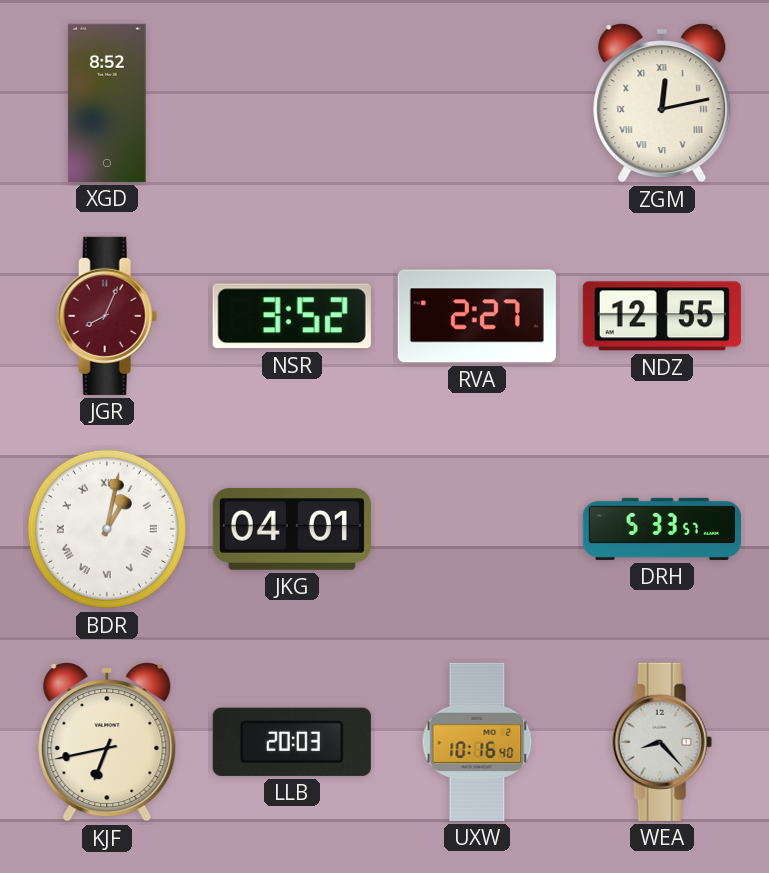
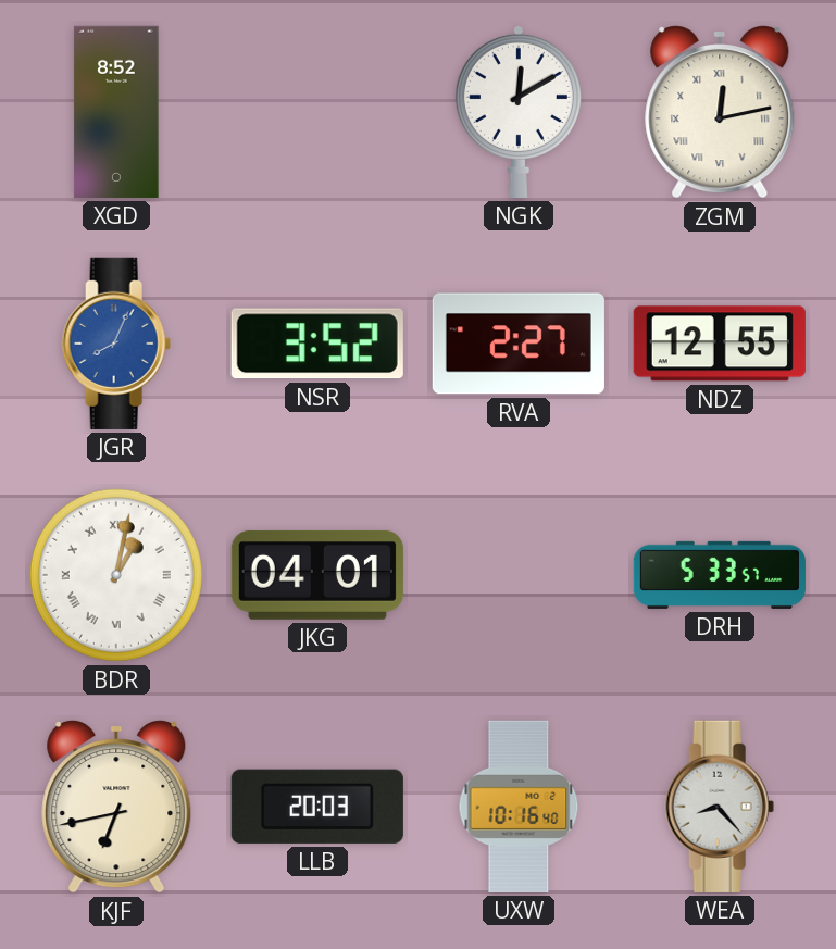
NGK: none -> 12:10
JGR dial: burgundy -> blue
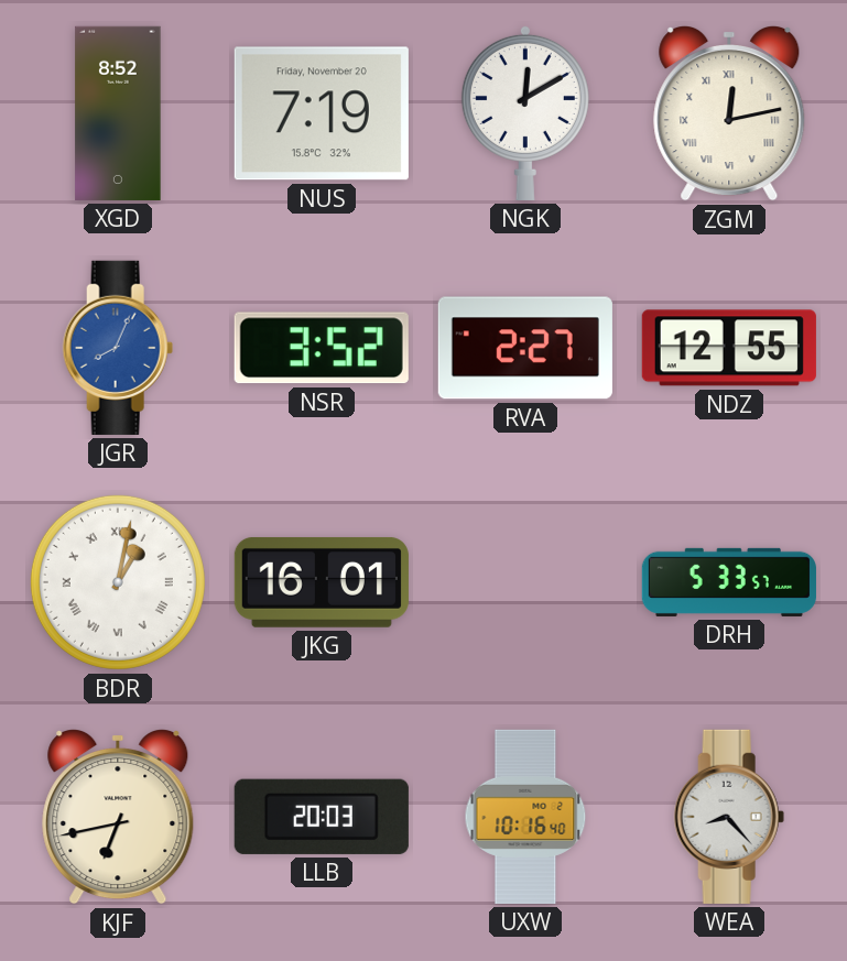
NUS: none -> 7:19
JKG: 04:01 -> 16:01
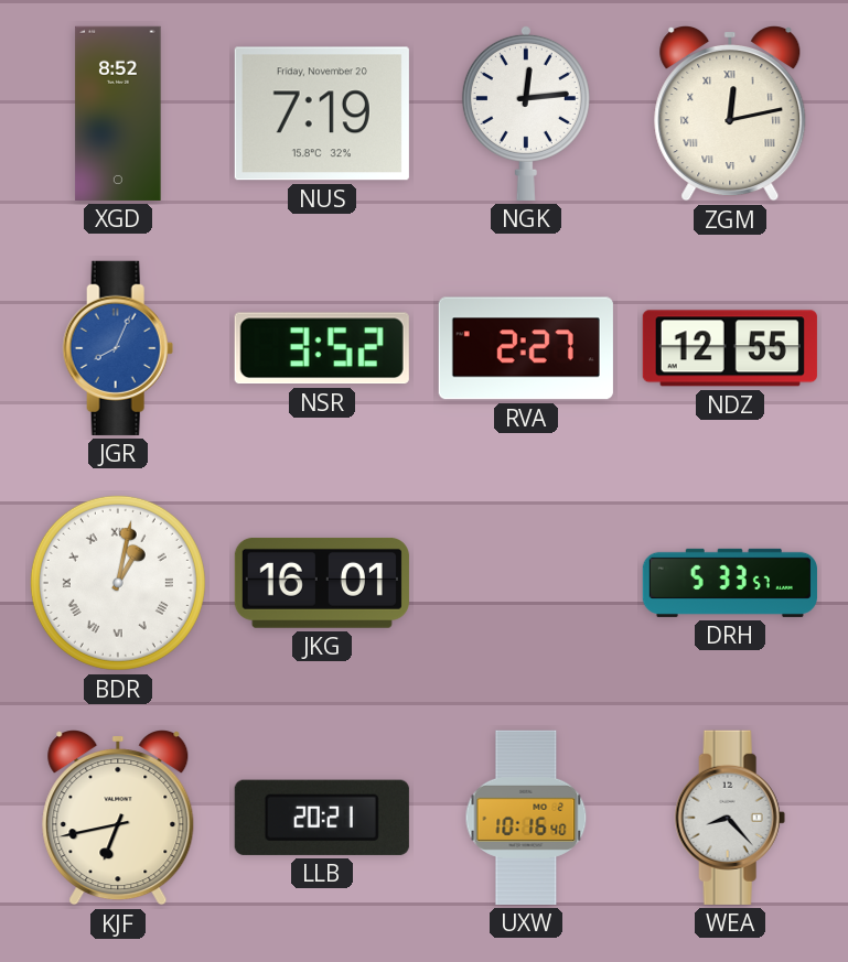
NGK: 12:10 -> 12:14
LLB: 20:03 -> 20:21
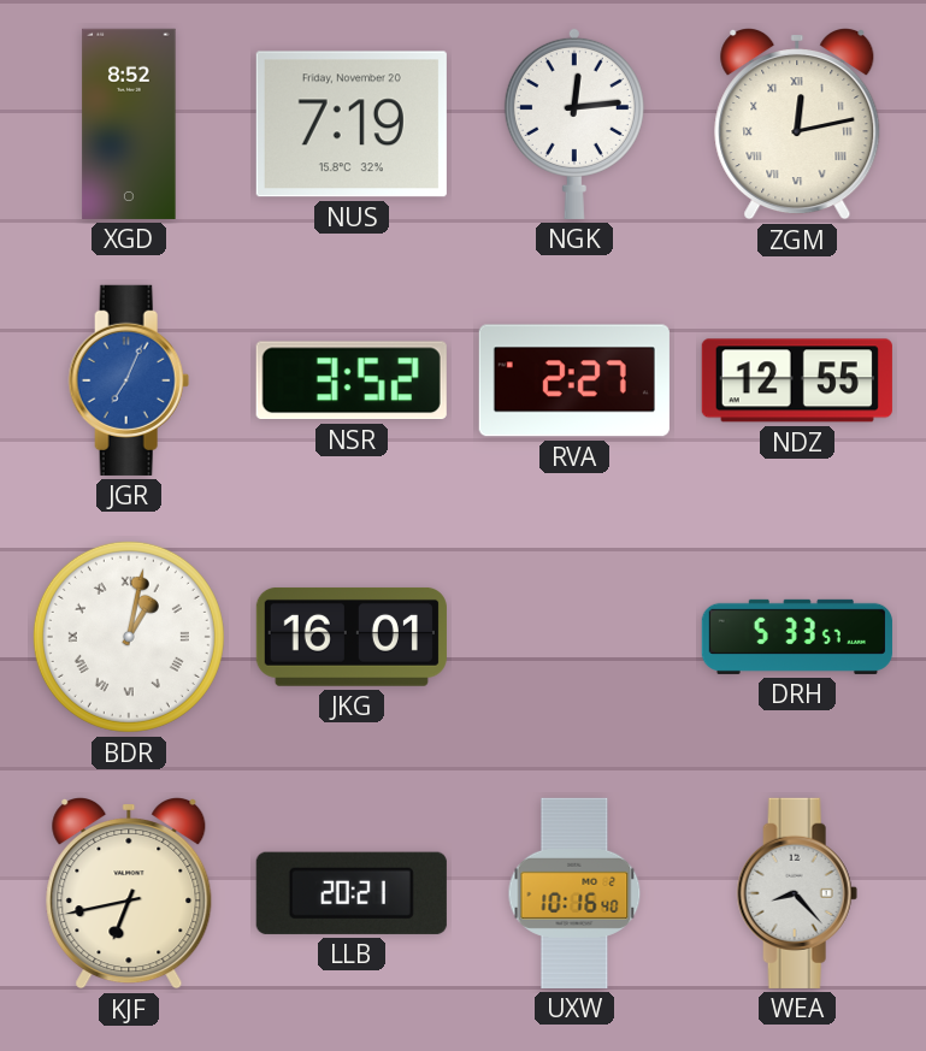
JGR: 8:04 -> 7:04
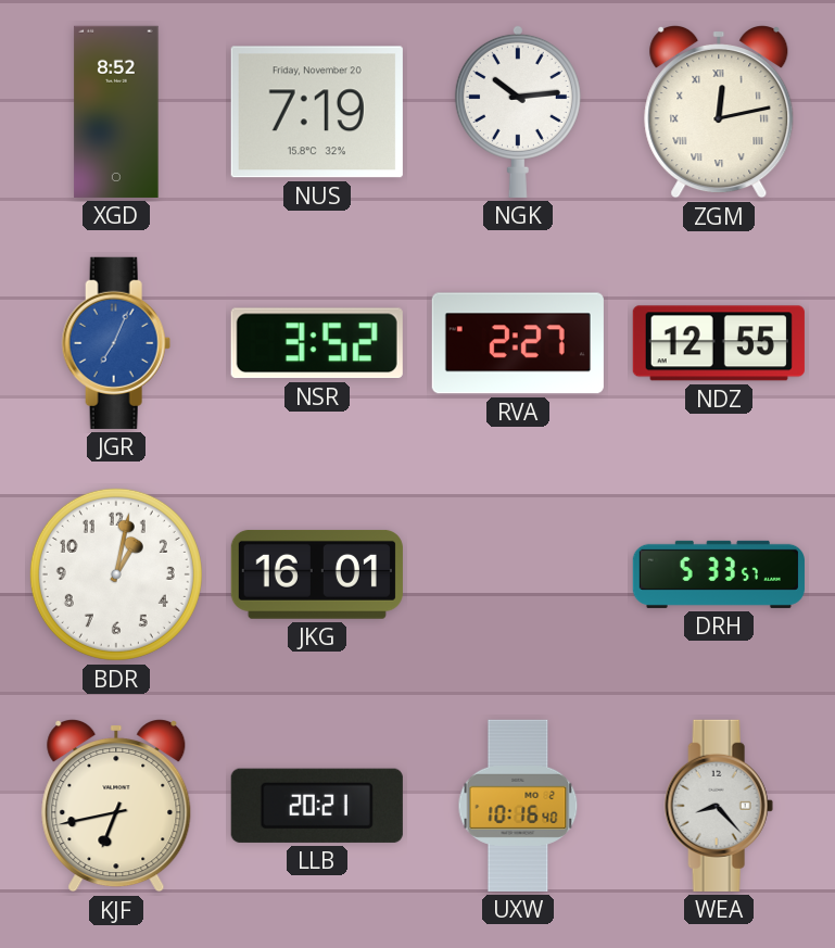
NGK: 12:14 -> 10:14
BDR numerals: Roman -> Arabic
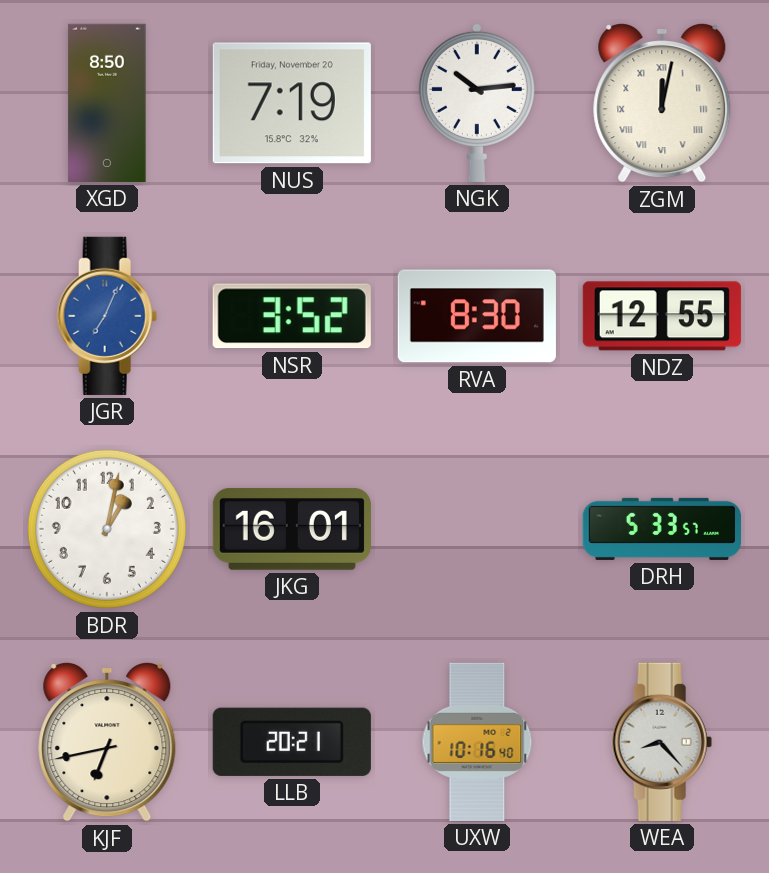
XGD: 8:52 -> 8:50
ZGM: 12:13 -> 12:02
RVA: 2:27 -> 8:30
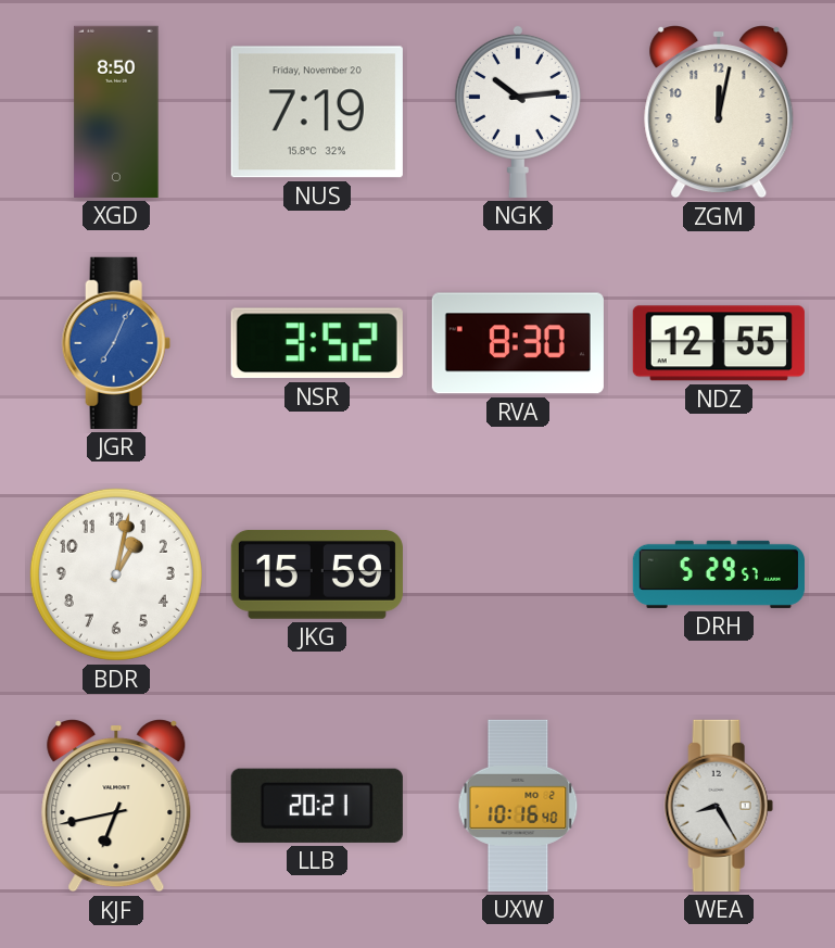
ZGM numerals: Roman -> Arabic
JKG: 16:01 -> 15:59
DRH: 5:33 -> 5:29
WEA: 8:23 -> 8:25
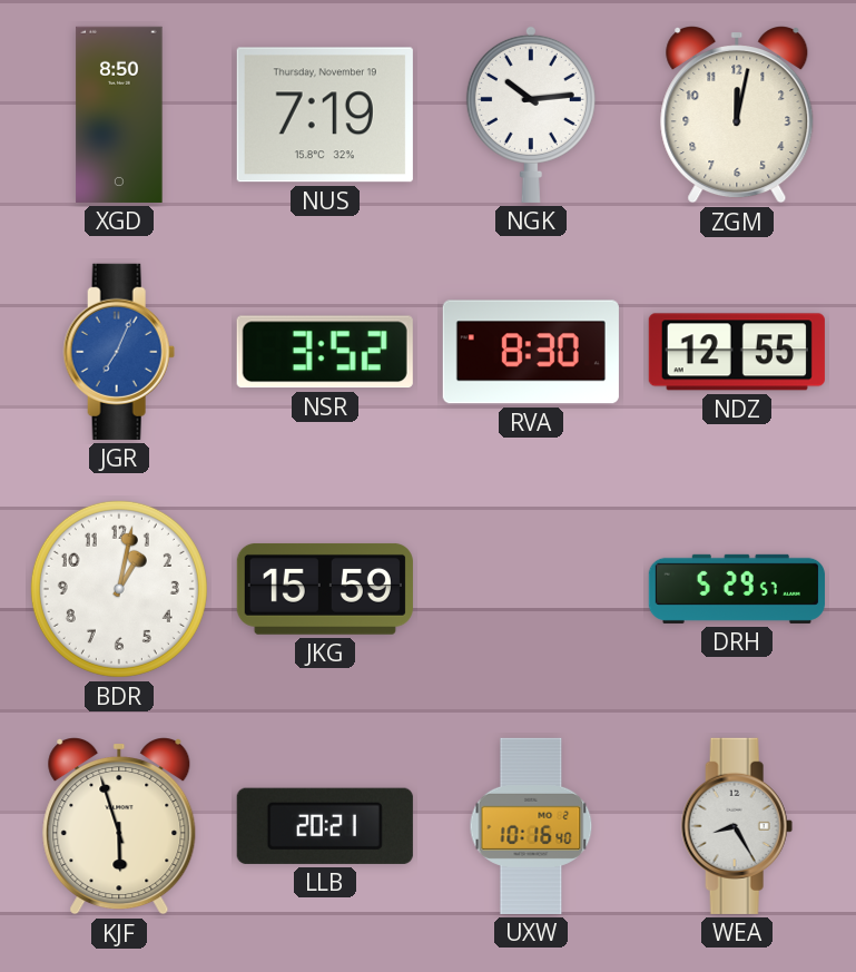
NUS date: Friday, November 20 -> Thursday, November 19
KJF: 6:43 -> 5:57
